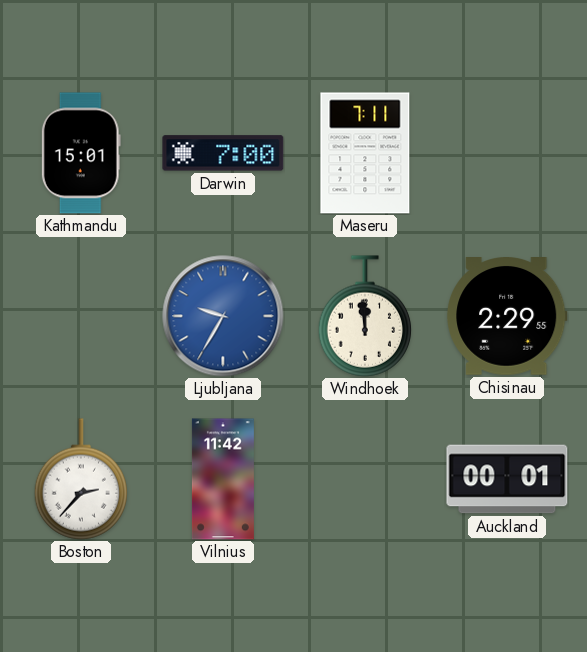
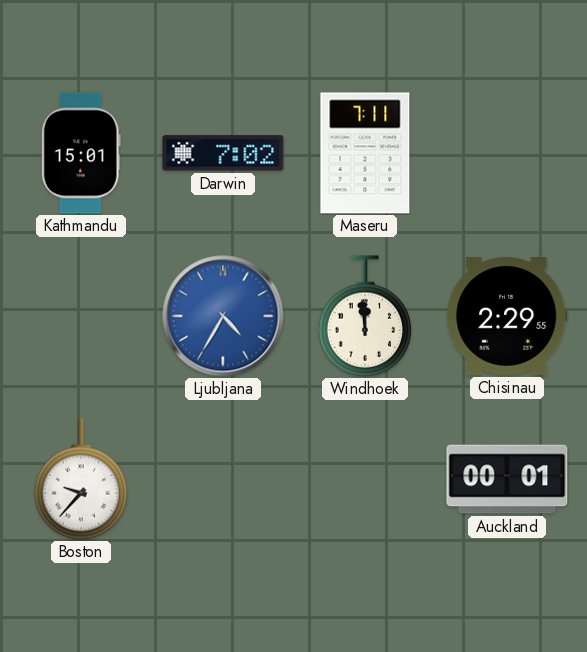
Darwin: 7:00 -> 7:02
Ljubljana: 9:35 -> 4:35
Boston: 2:37 -> 9:37
Vilnius: 11:42 -> none
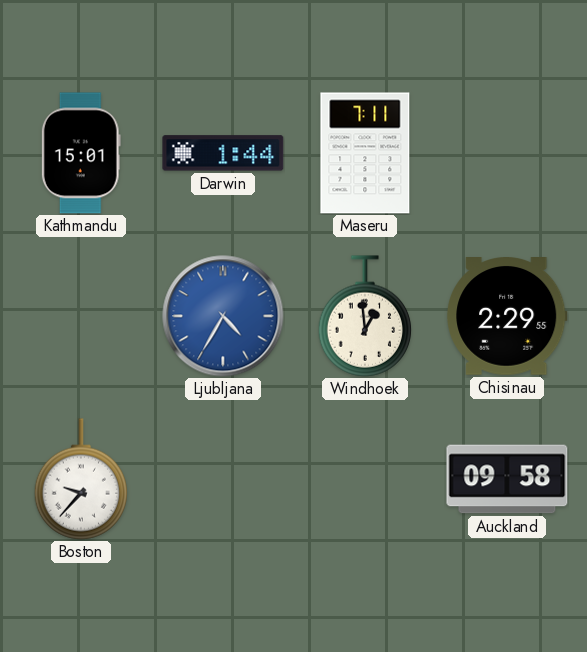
Darwin: 7:02 -> 1:44
Windhoek: 11:59 -> 12:59
Auckland: 00:01 -> 09:58
